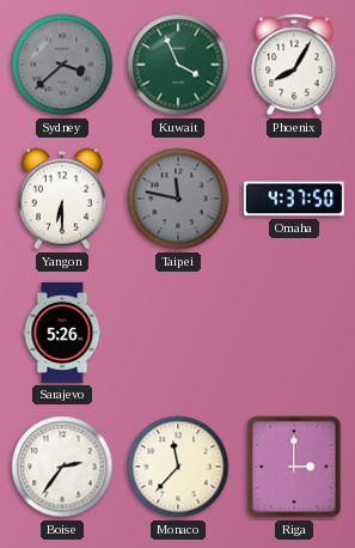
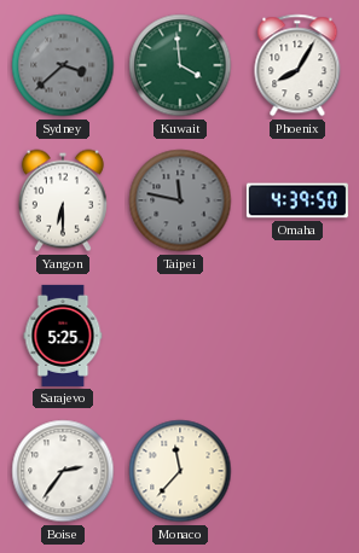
Kuwait: 3:56 -> 3:59
Omaha: 4:37 -> 4:39
Sarajevo: 5:26 -> 5:25
Riga: 3:00 -> none
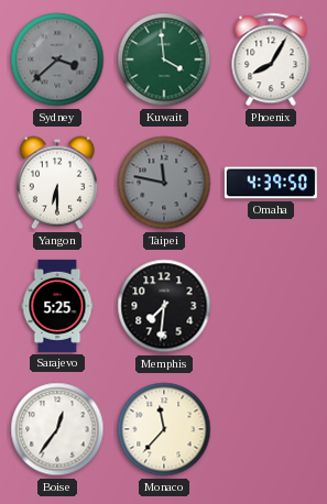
Memphis: none -> 7:31
Boise: 2:36 -> 12:36
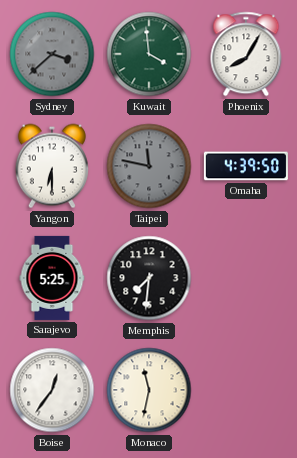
Monaco: 11:37 -> 11:32
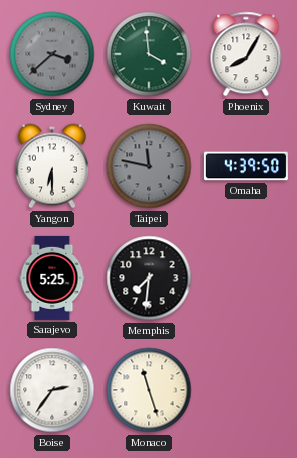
Boise: 12:36 -> 2:36
Monaco: 11:32 -> 11:27
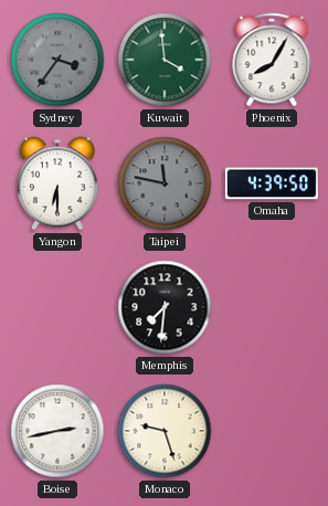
Sydney: 3:38 -> 3:36
Sarajevo: 5:25 -> none
Boise: 2:36 -> 2:43
Monaco: 11:27 -> 9:27
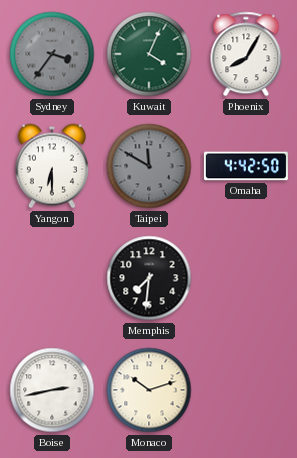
Kuwait: 3:59 -> 4:04
Taipei: 11:47 -> 11:50
Omaha: 4:39 -> 4:42
Monaco: 9:27 -> 10:12
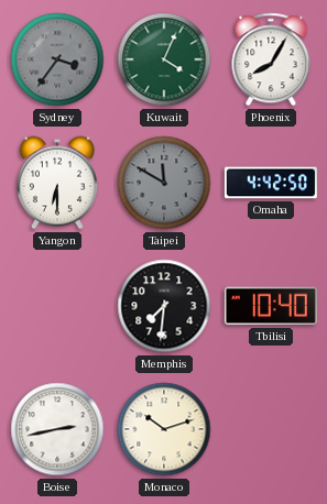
Tbilisi: none -> 10:40
